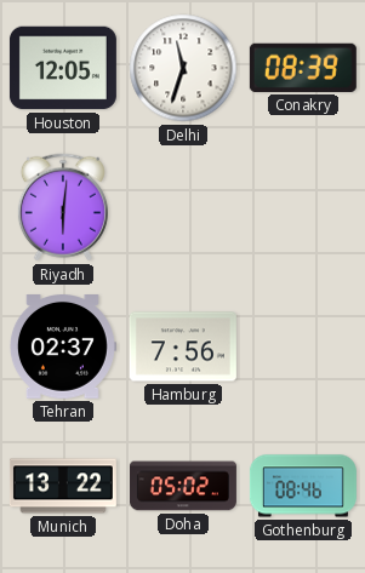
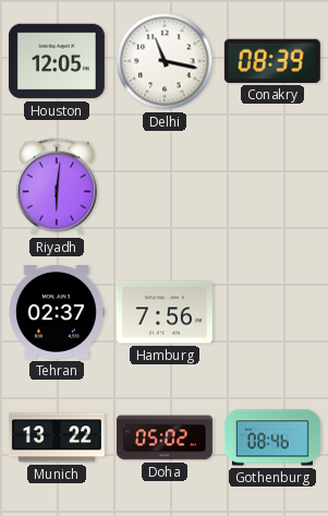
Delhi: 11:33 -> 11:17
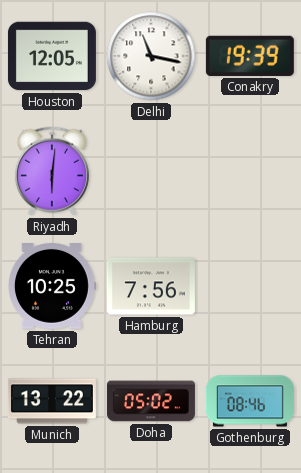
Conakry: 08:39 -> 19:39
Tehran: 02:37 -> 10:25
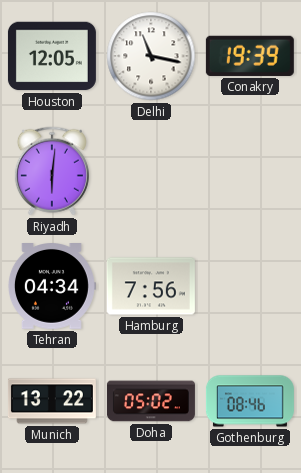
Tehran: 10:25 -> 04:34
